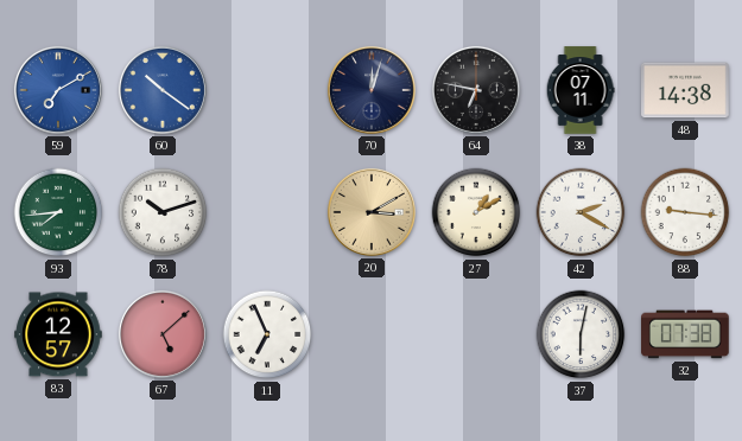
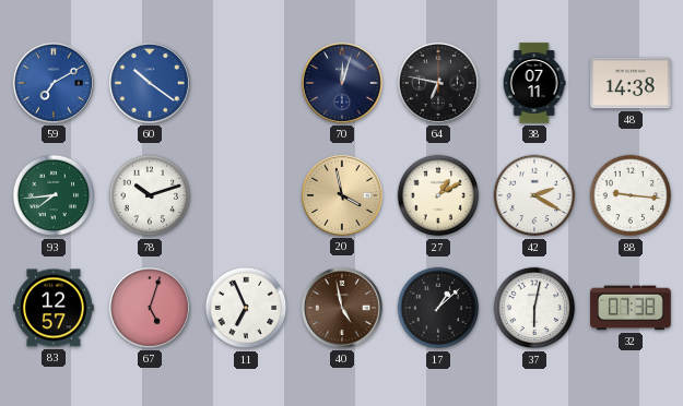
20: 3:10 -> 3:58
67: 5:08 -> 5:03
40: none -> 4:58
17: none -> 1:08
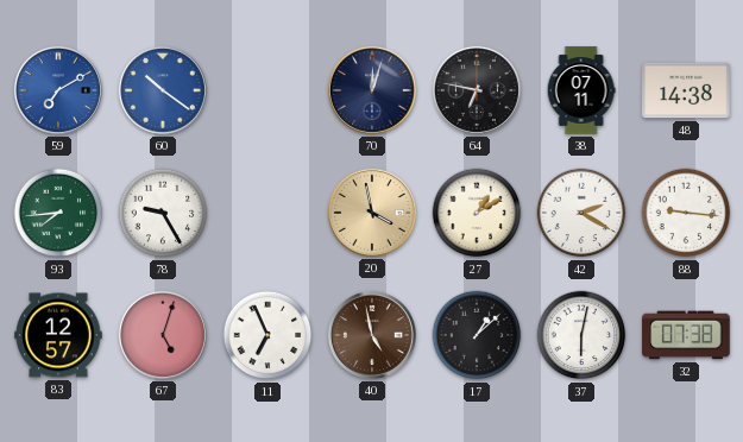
78: 10:12 -> 9:25
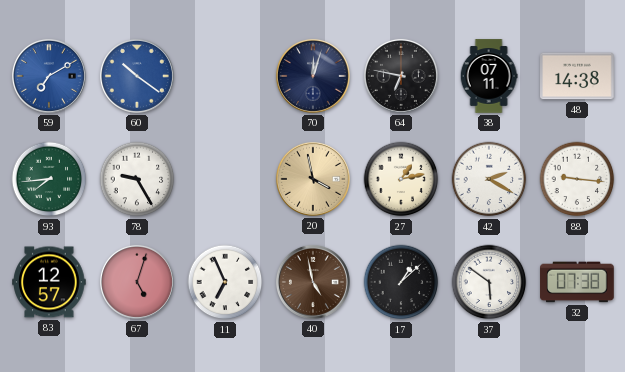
27: 1:10 -> 1:13
37: 6:02 -> 5:51
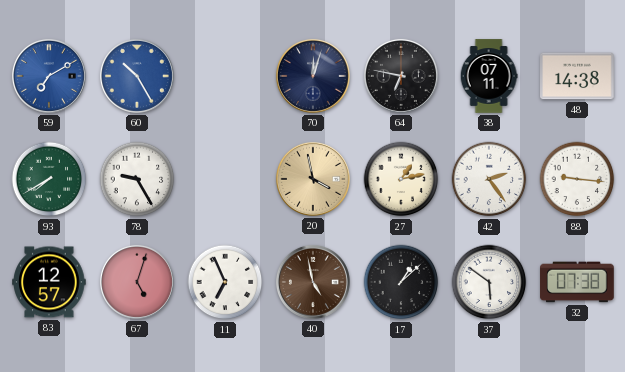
60: 10:21 -> 10:25
93: 7:44 -> 7:40
42: 2:20 -> 2:24
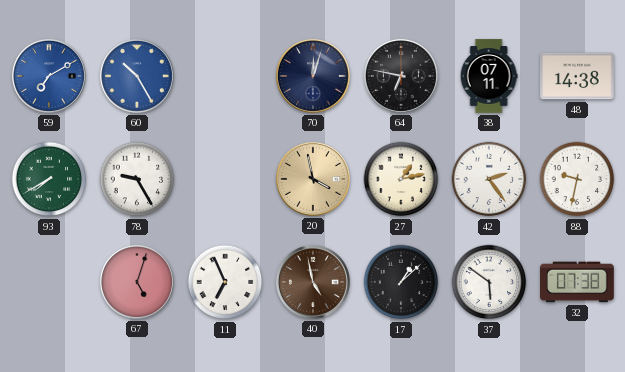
88: 9:16 -> 9:32
83: 12:57 -> none
